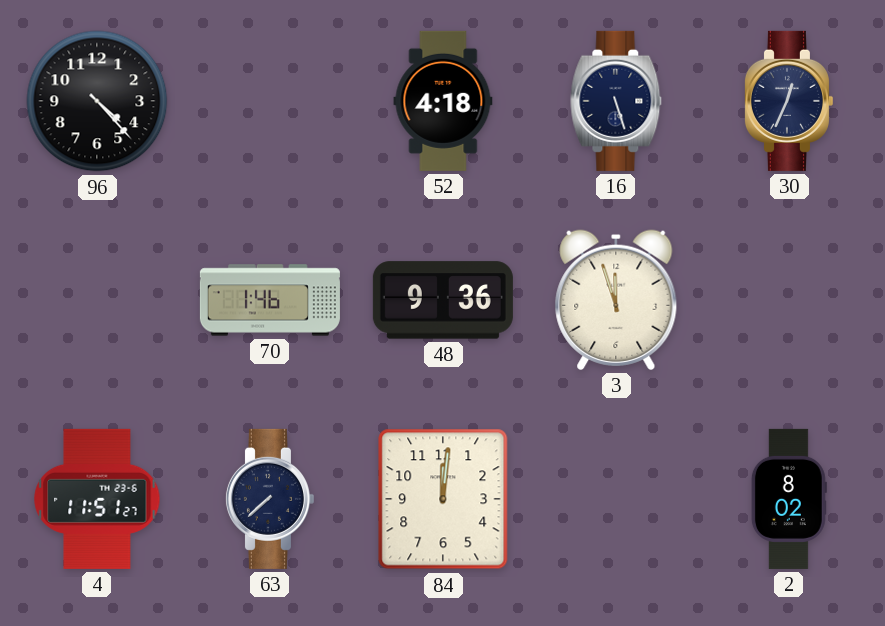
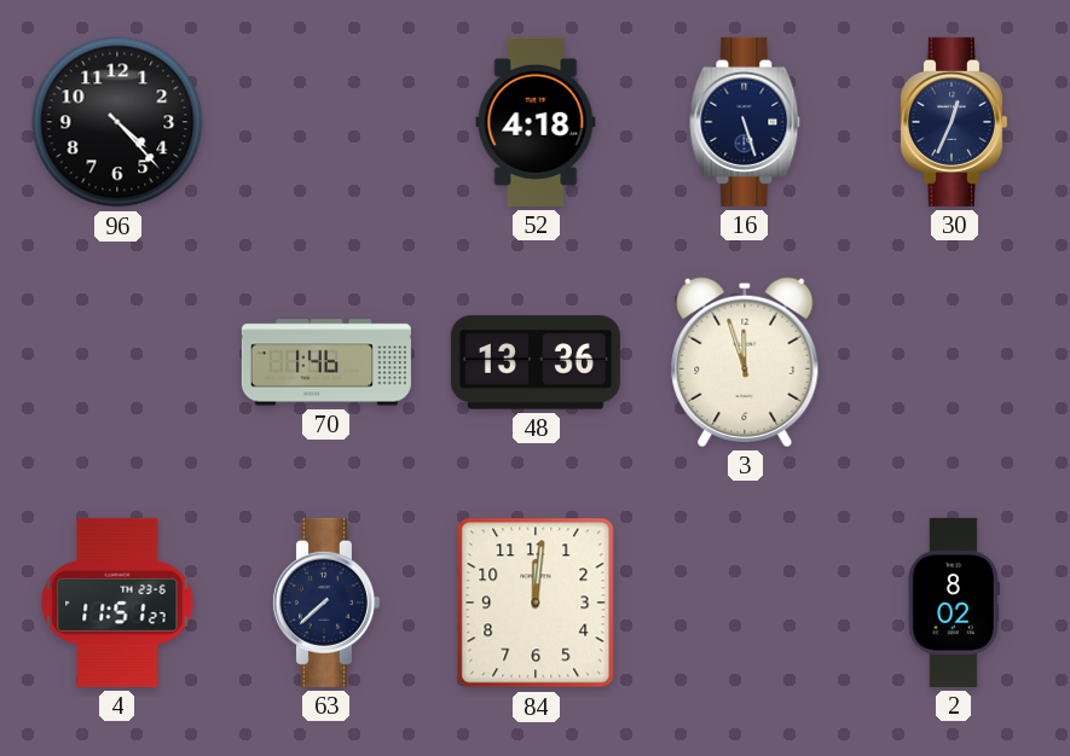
48: 9:36 -> 13:36
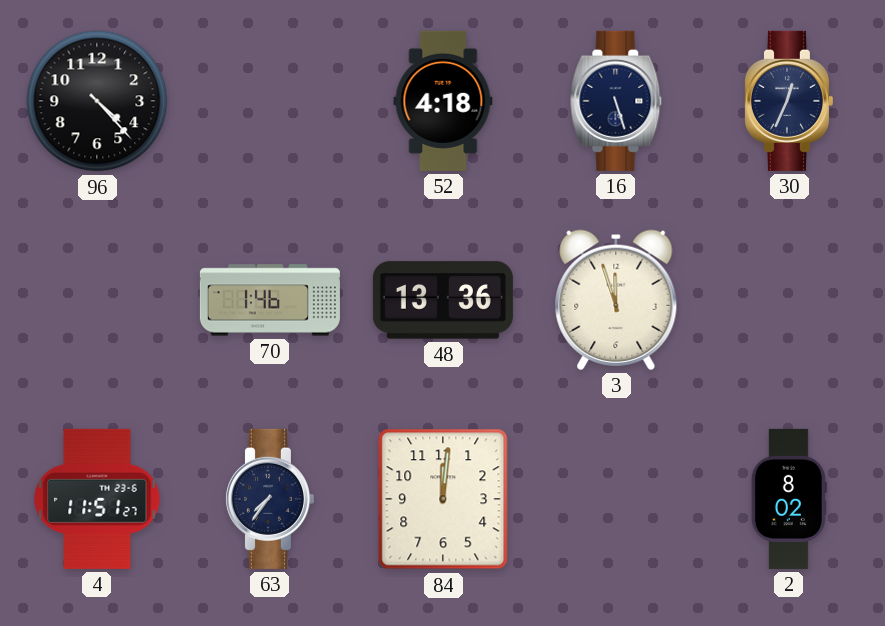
63: 7:38 -> 7:36
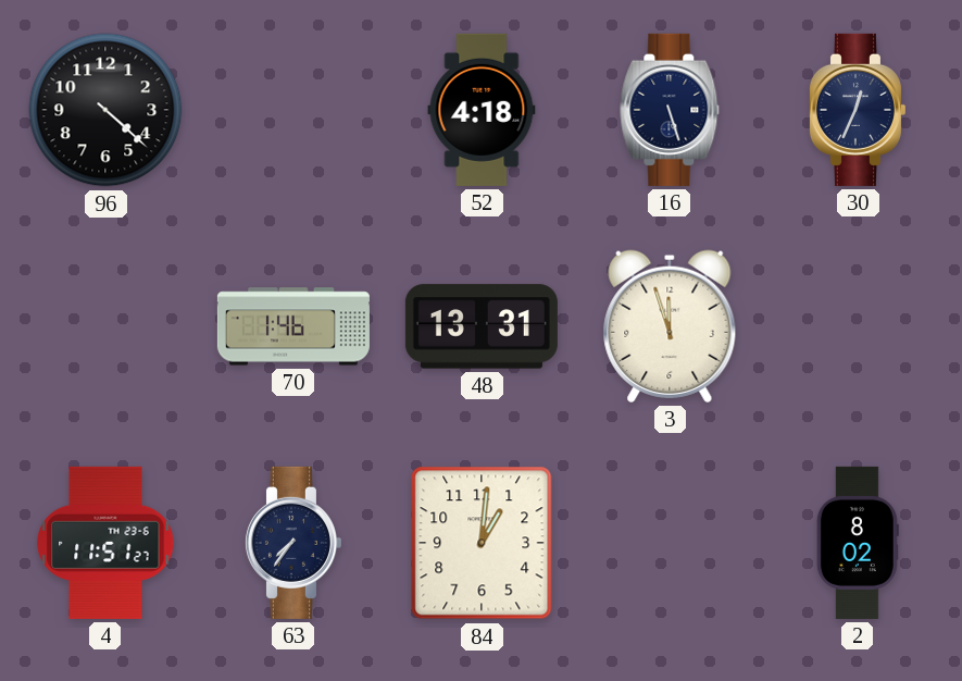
96: 4:23 -> 4:22
48: 13:36 -> 13:31
84: 12:01 -> 1:01
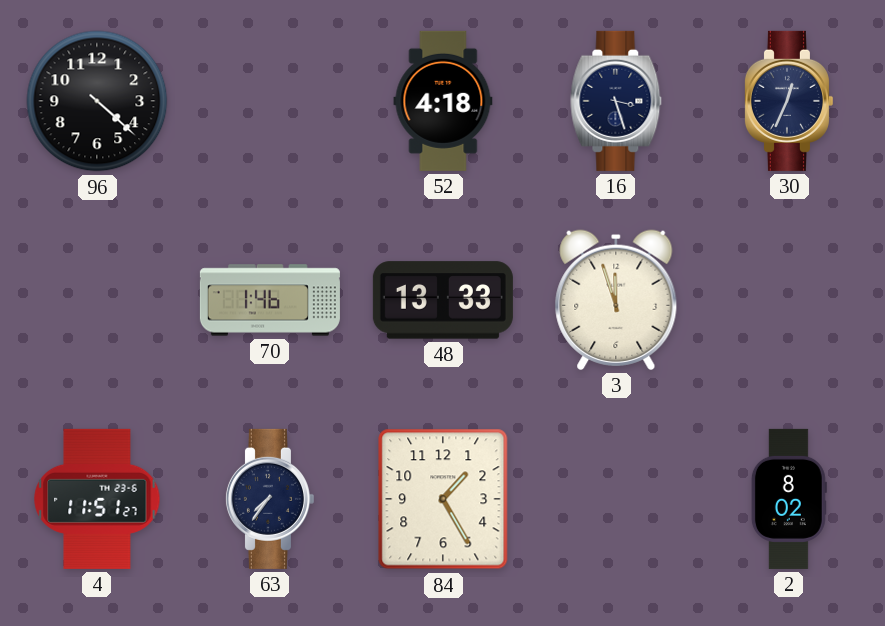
16: 5:27 -> 3:27
48: 13:31 -> 13:33
84: 1:01 -> 1:25
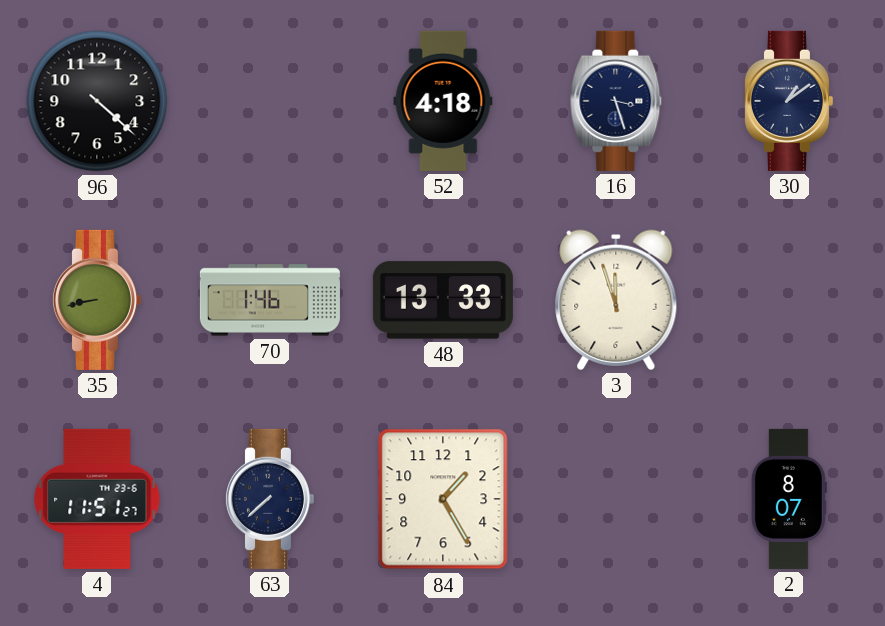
30: 12:34 -> 1:09
35: none -> 8:43
63: 7:36 -> 7:38
2: 8:02 -> 8:07
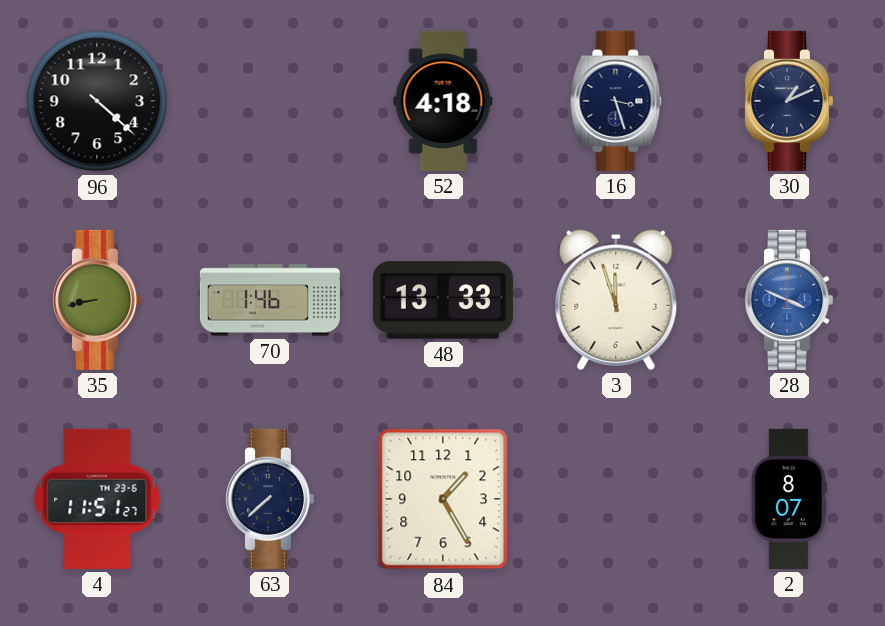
30: 1:09 -> 1:11
28: none -> 3:49
